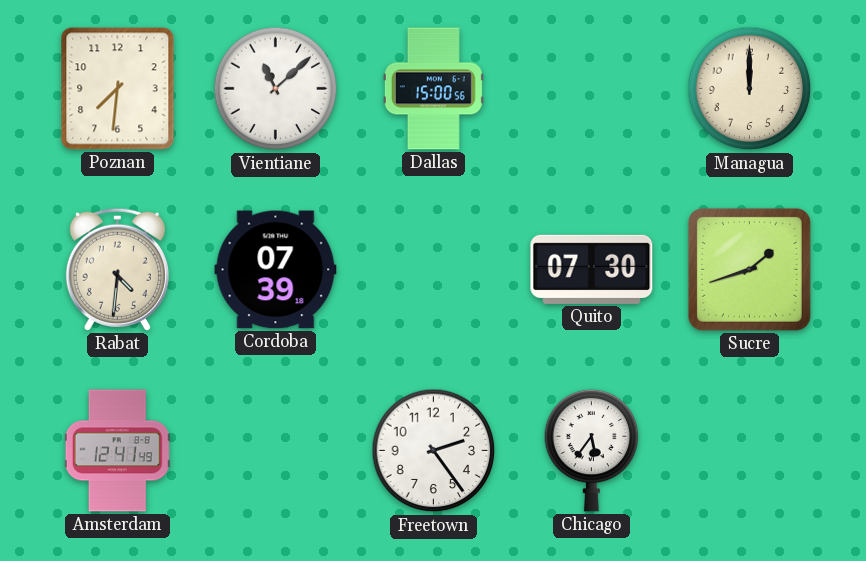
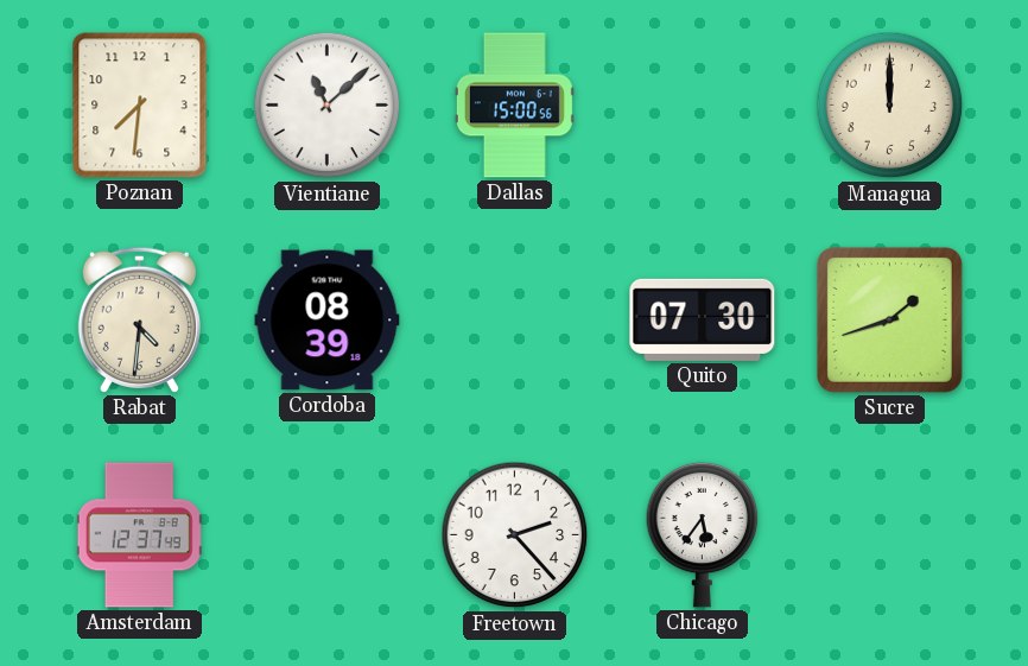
Cordoba: 07:39 -> 08:39
Amsterdam: 12:41 -> 12:37
Freetown: 2:24 -> 2:23
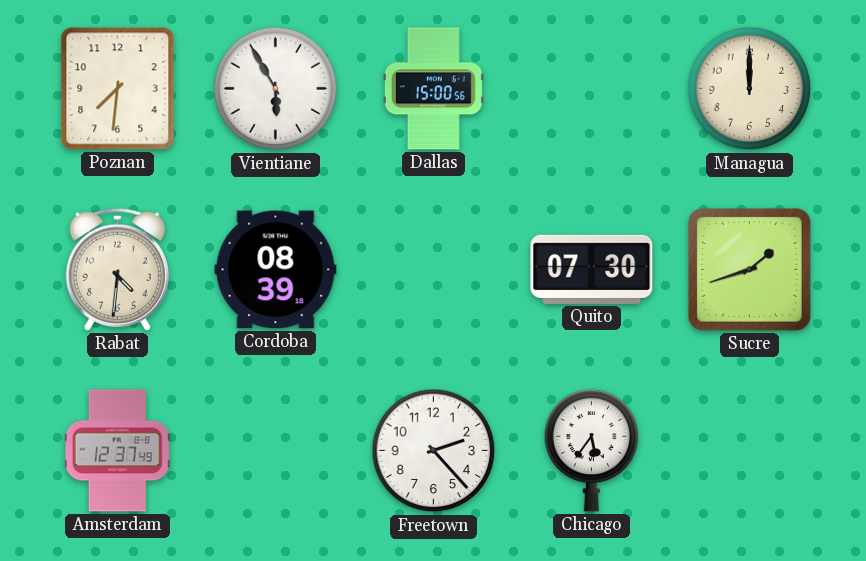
Vientiane: 11:08 -> 5:55
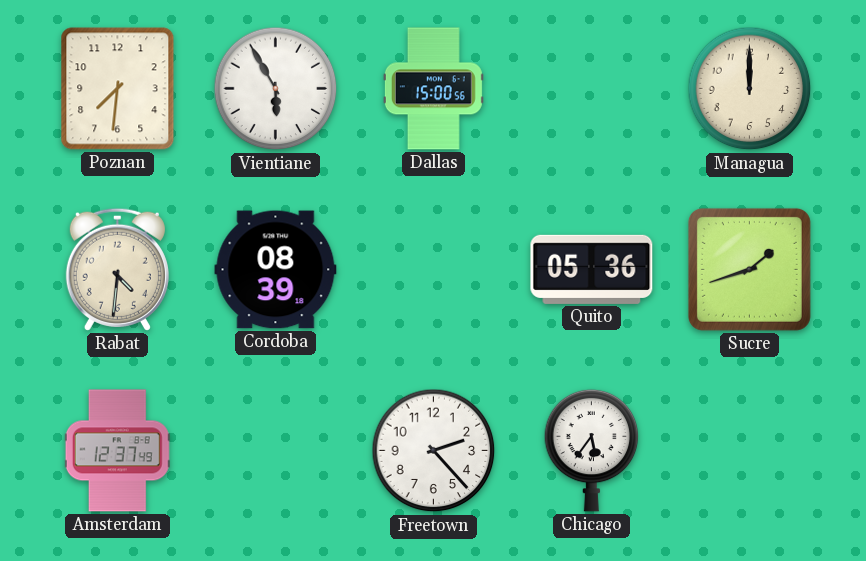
Quito: 07:30 -> 05:36
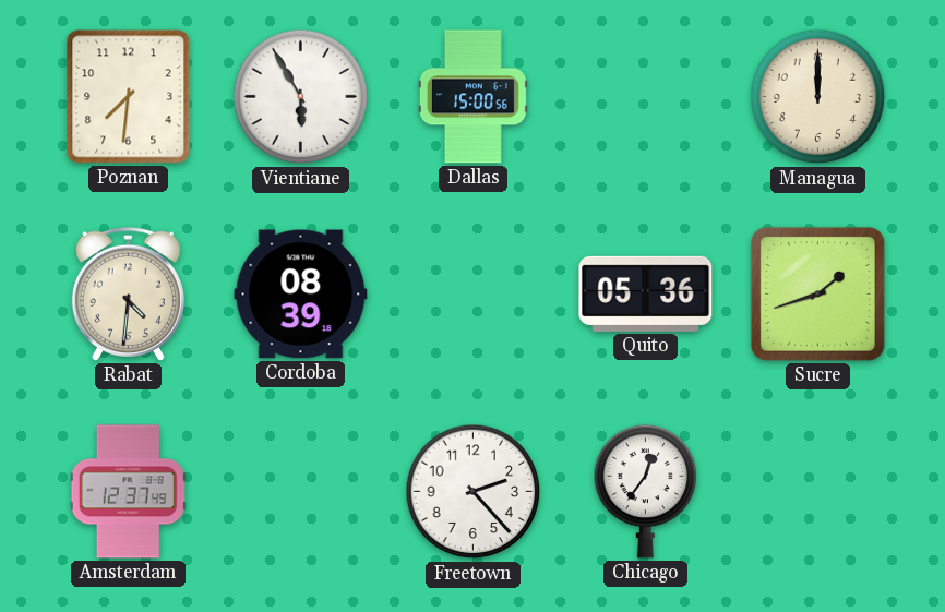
Chicago: 5:36 -> 12:36
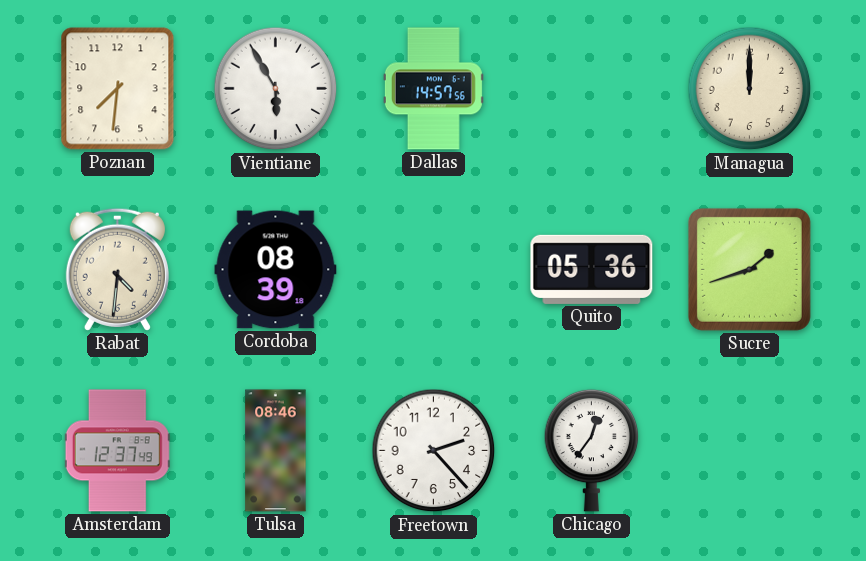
Dallas: 15:00 -> 14:57
Tulsa: none -> 08:46
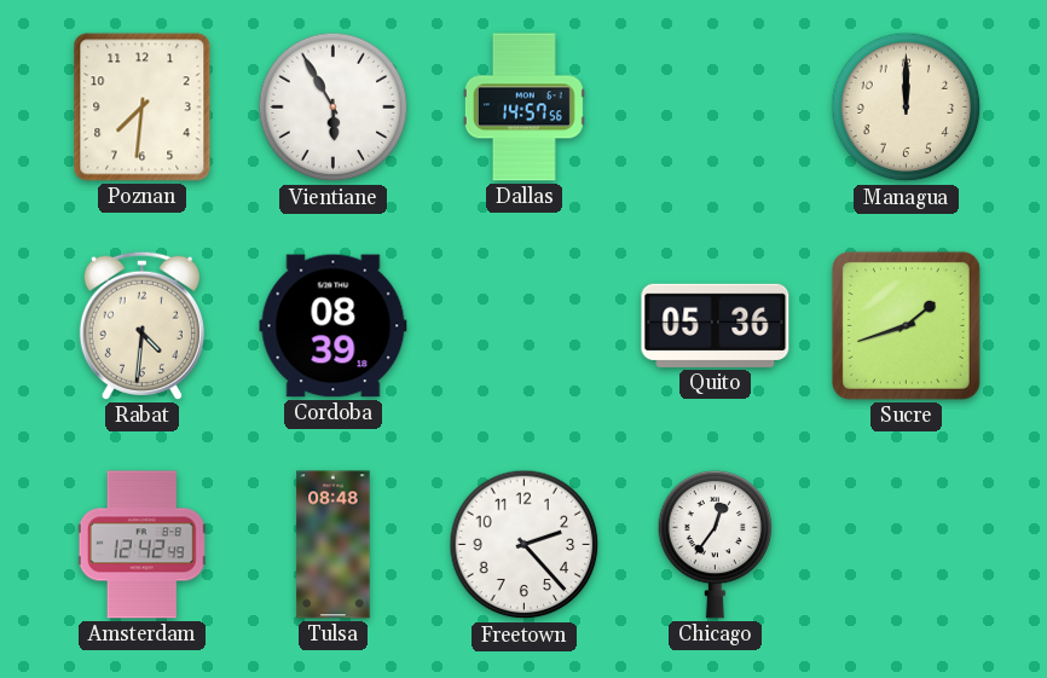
Amsterdam: 12:37 -> 12:42
Tulsa: 08:46 -> 08:48
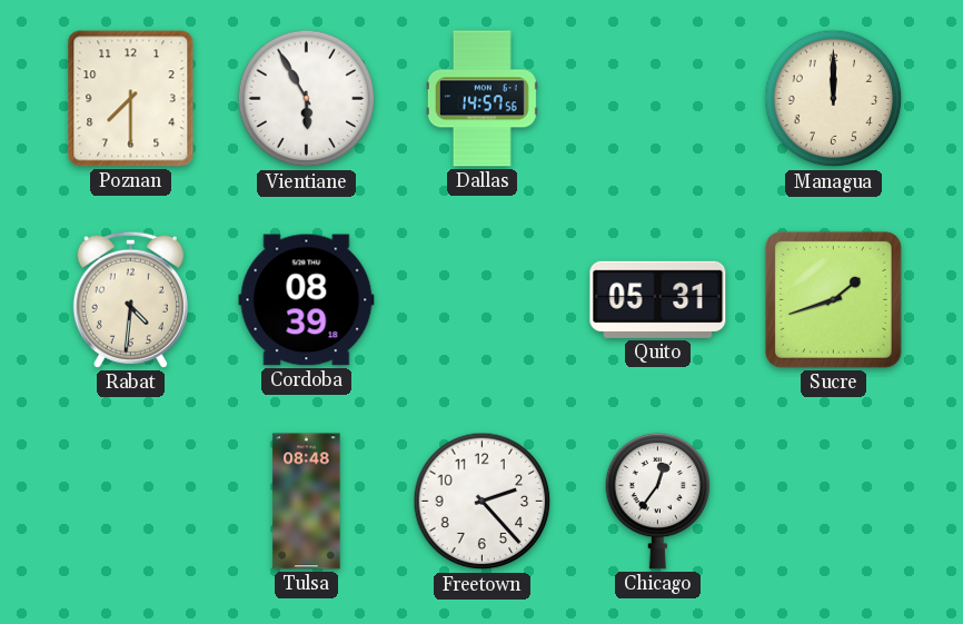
Poznan: 7:31 -> 7:30
Quito: 05:36 -> 05:31
Amsterdam: 12:42 -> none
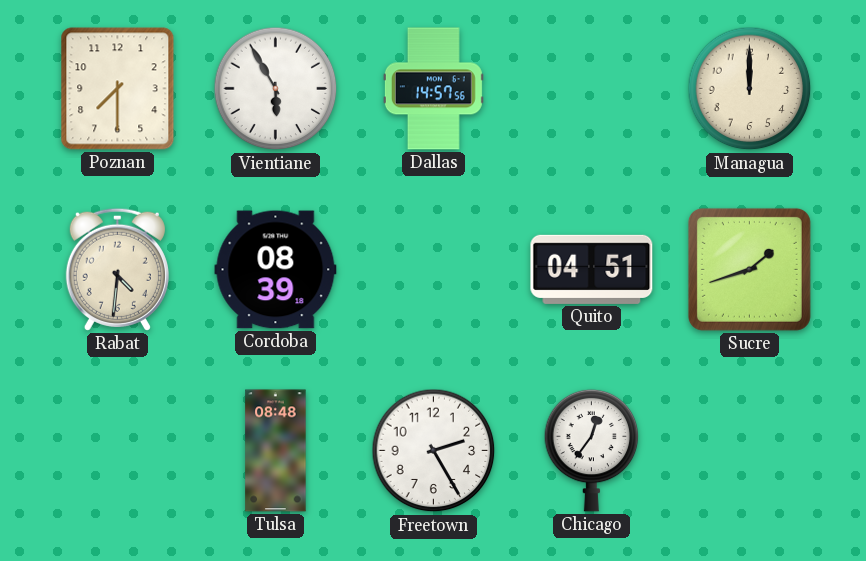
Quito: 05:31 -> 04:51
Freetown: 2:23 -> 2:25
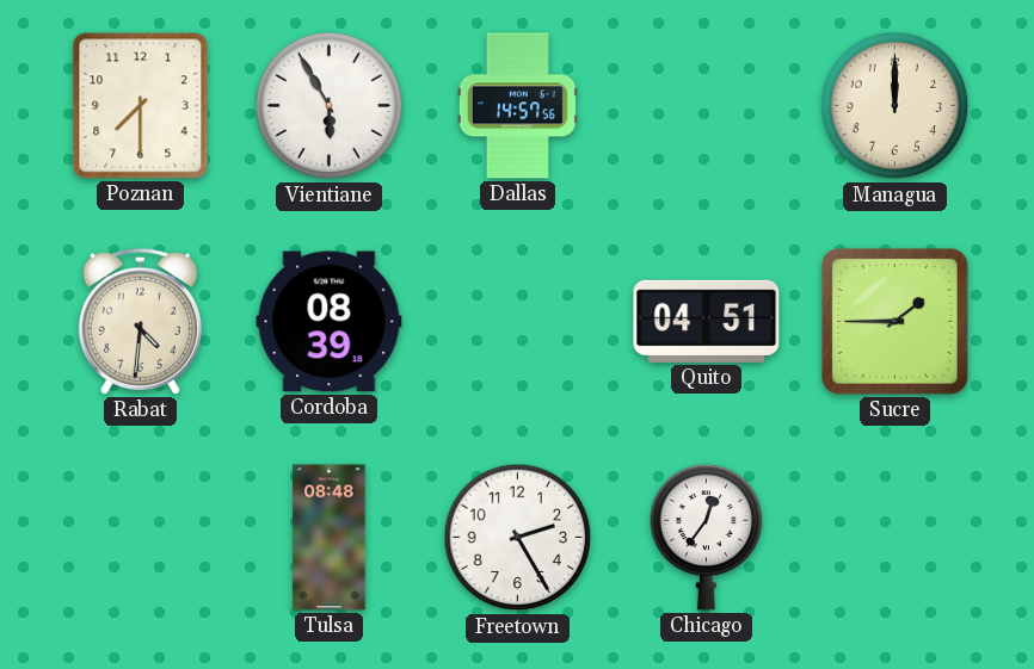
Sucre: 1:42 -> 1:45
